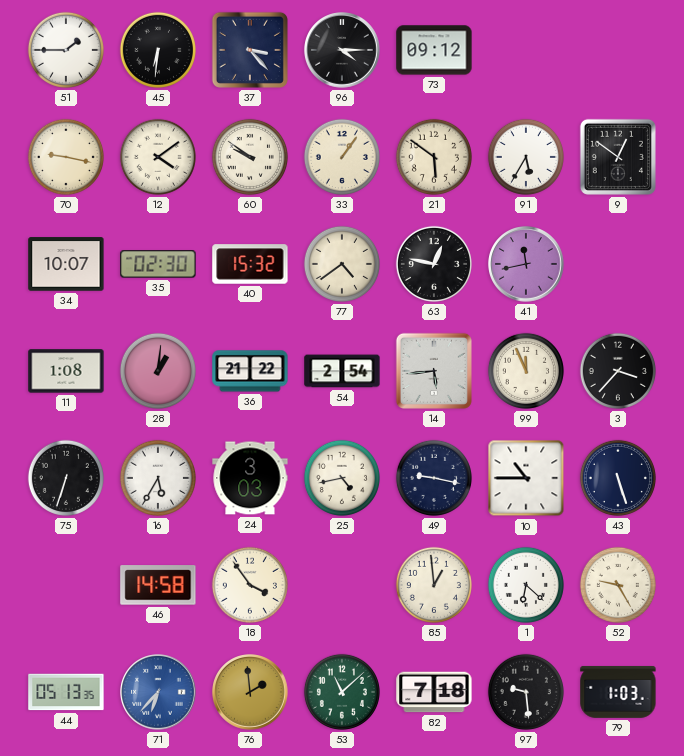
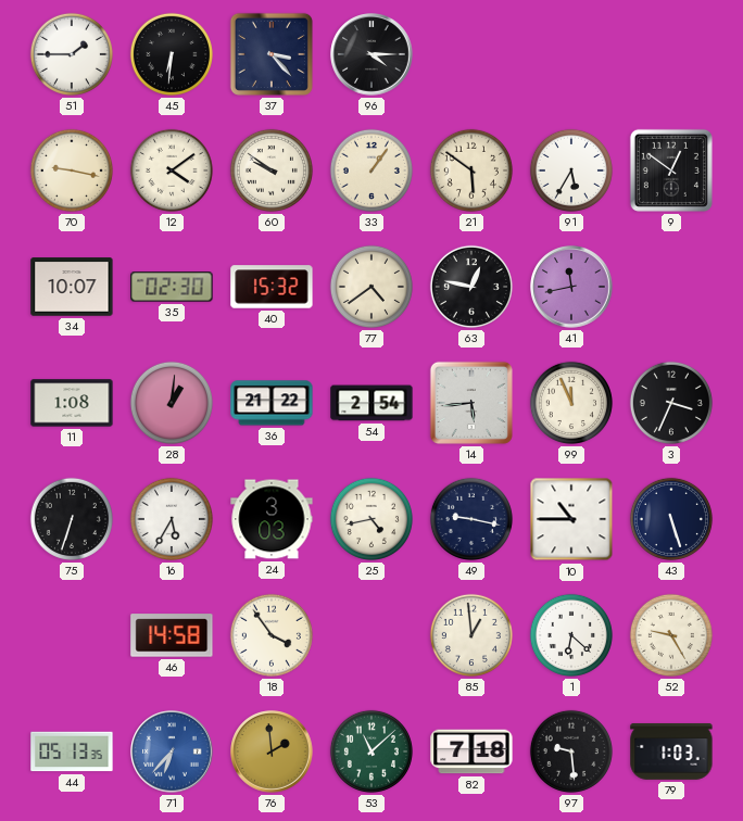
73: 09:12 -> none
3: 3:37 -> 3:34
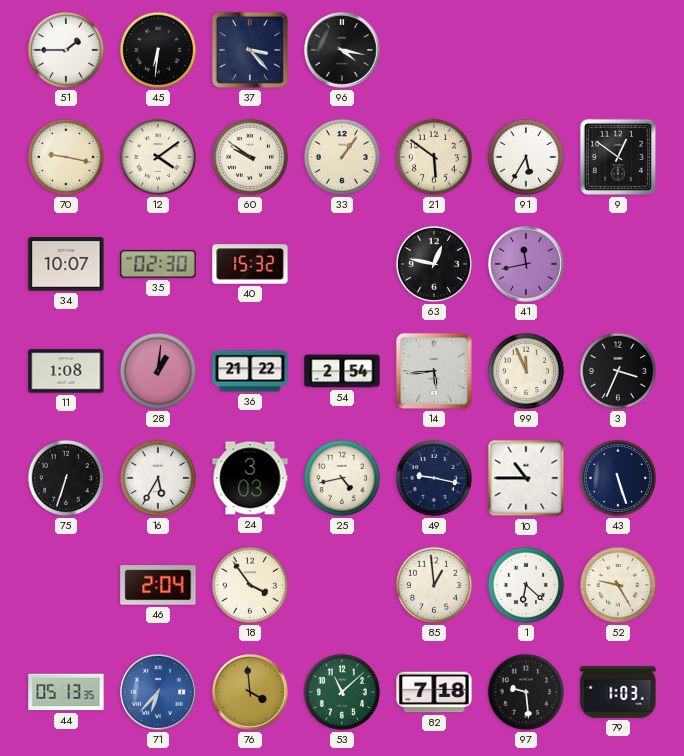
96: 4:15 -> 4:17
77: 4:39 -> none
46: 14:58 -> 2:04
76: 1:59 -> 3:59
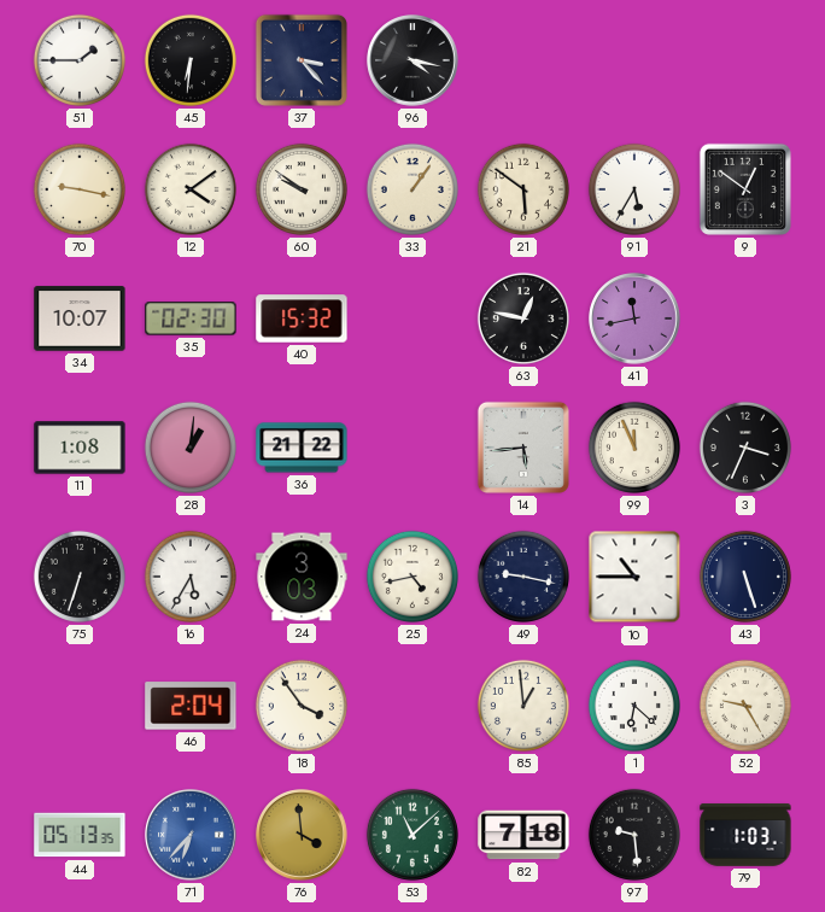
54: 2:54 -> none
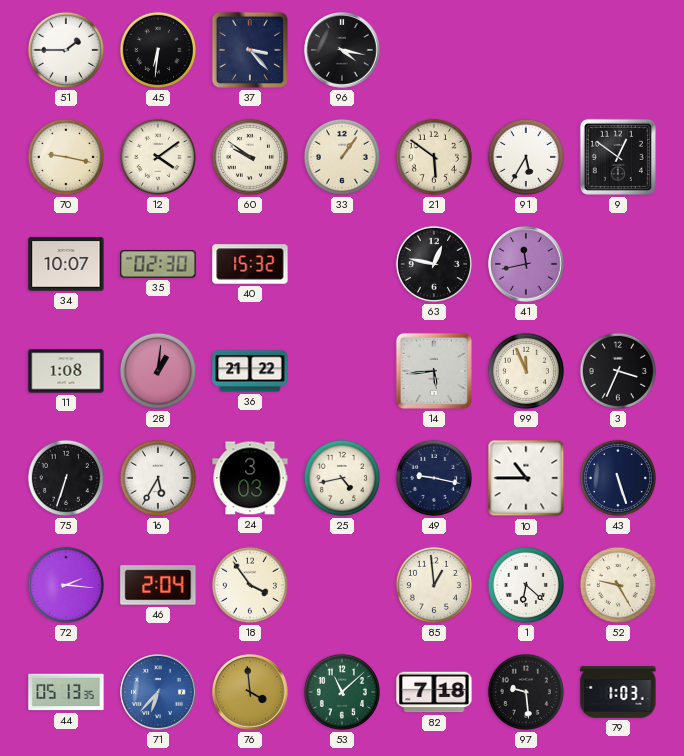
72: none -> 2:16
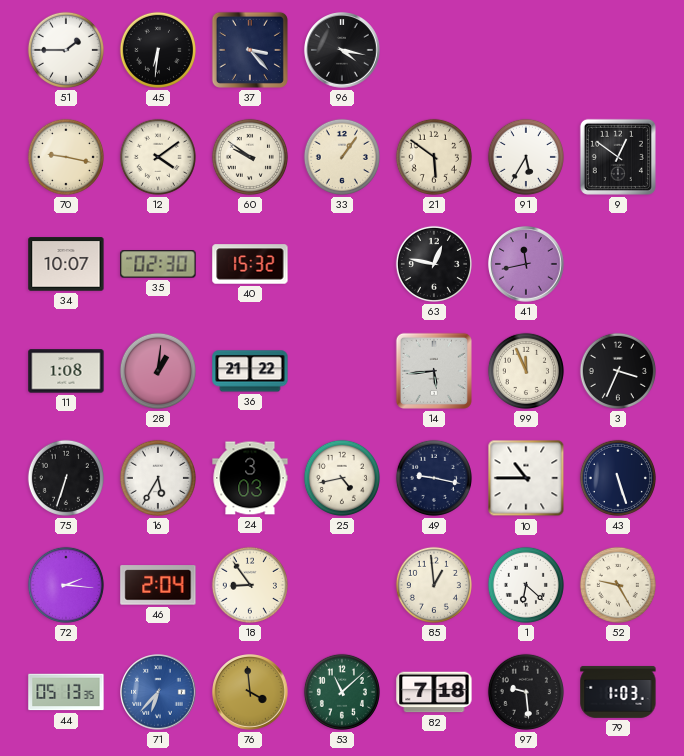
18: 3:54 -> 8:54
